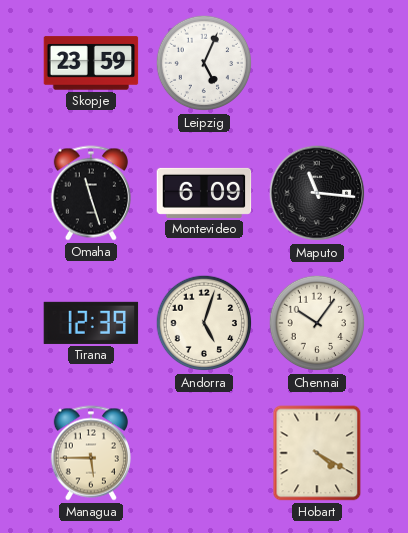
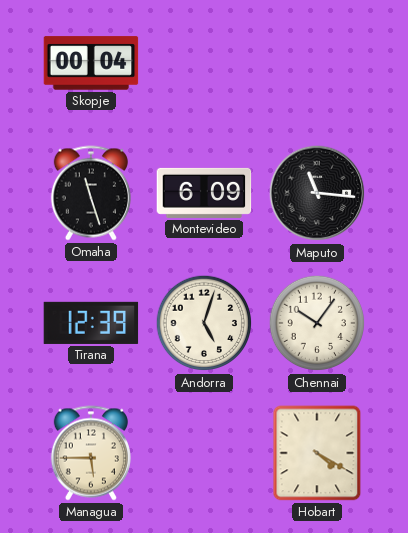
Skopje: 23:59 -> 00:04
Leipzig: 5:04 -> none
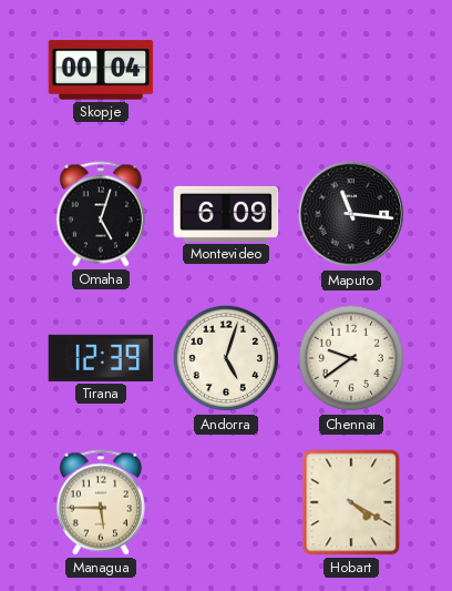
Omaha: 11:27 -> 5:03
Chennai: 10:06 -> 9:39
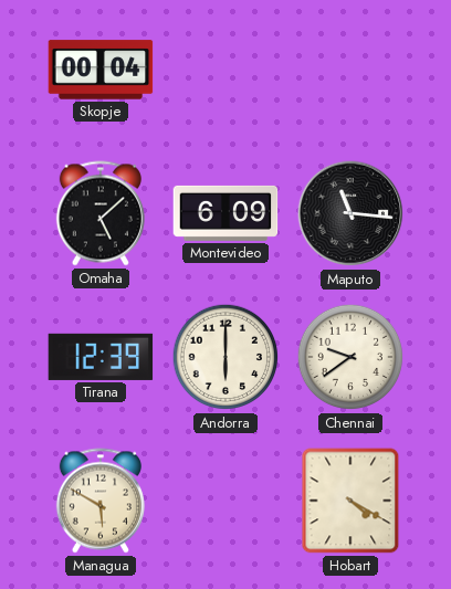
Omaha: 5:03 -> 5:08
Andorra: 5:03 -> 6:00
Managua: 5:45 -> 5:50
